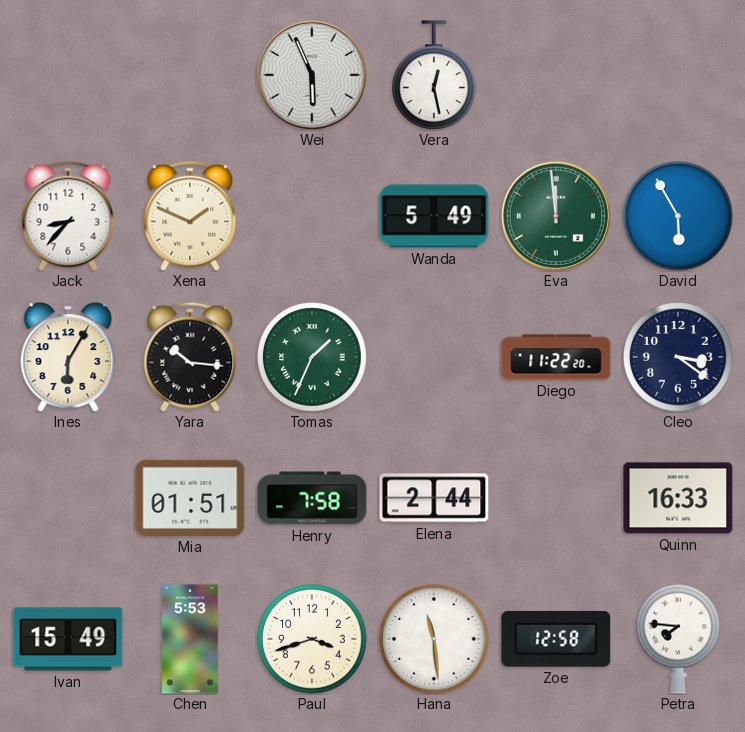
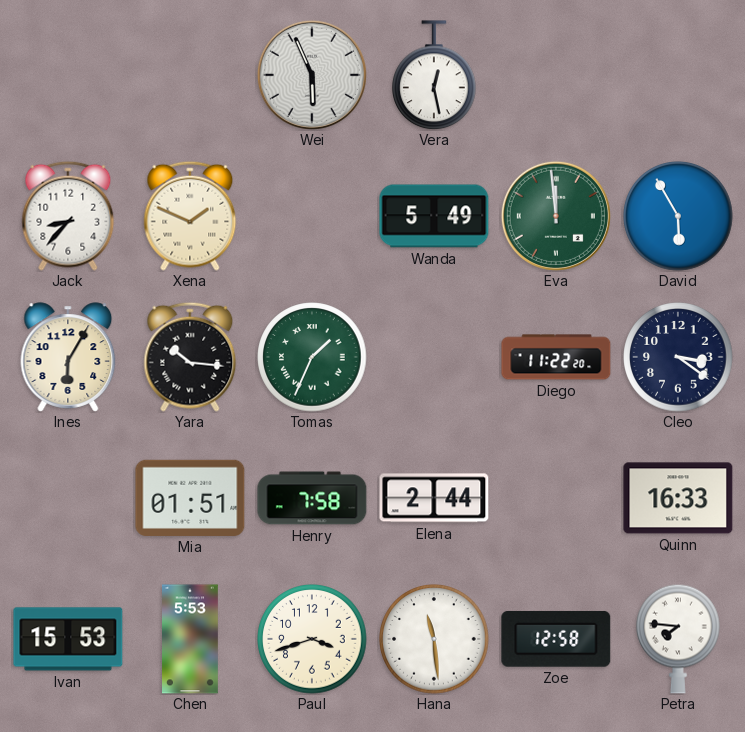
Ivan: 15:49 -> 15:53
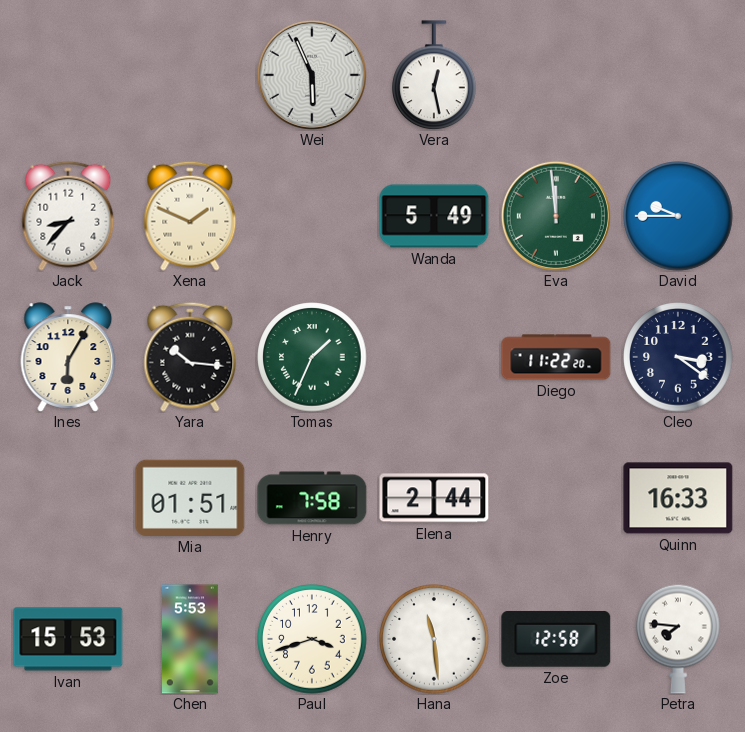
David: 5:55 -> 9:45
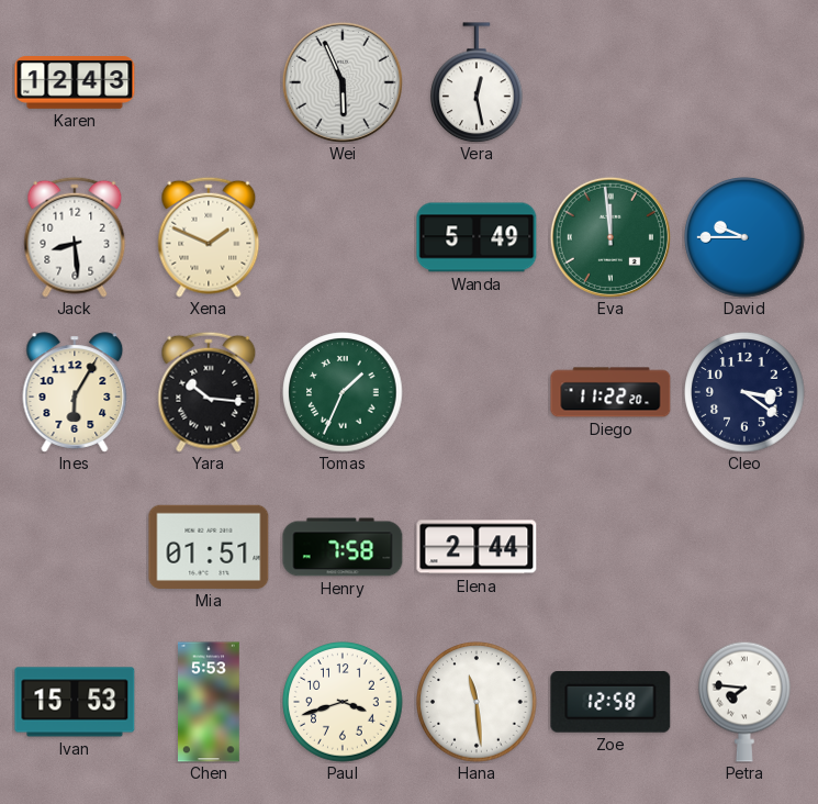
Karen: none -> 12:43
Jack: 8:37 -> 8:29
Quinn: 16:33 -> none
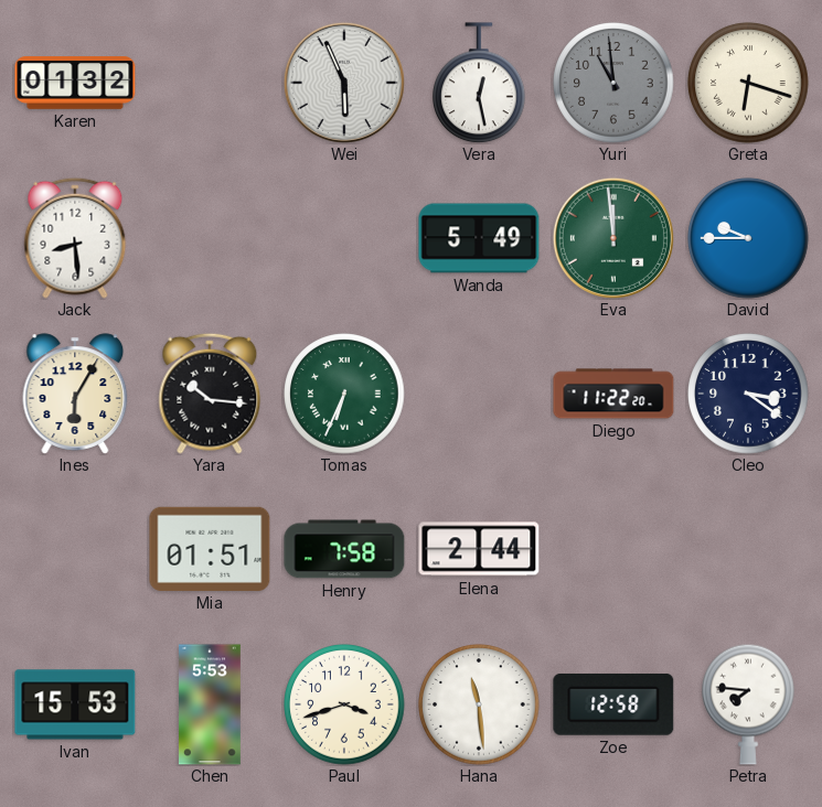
Karen: 12:43 -> 01:32
Yuri: none -> 10:59
Greta: none -> 6:18
Xena: 1:49 -> none
Tomas: 1:34 -> 6:34
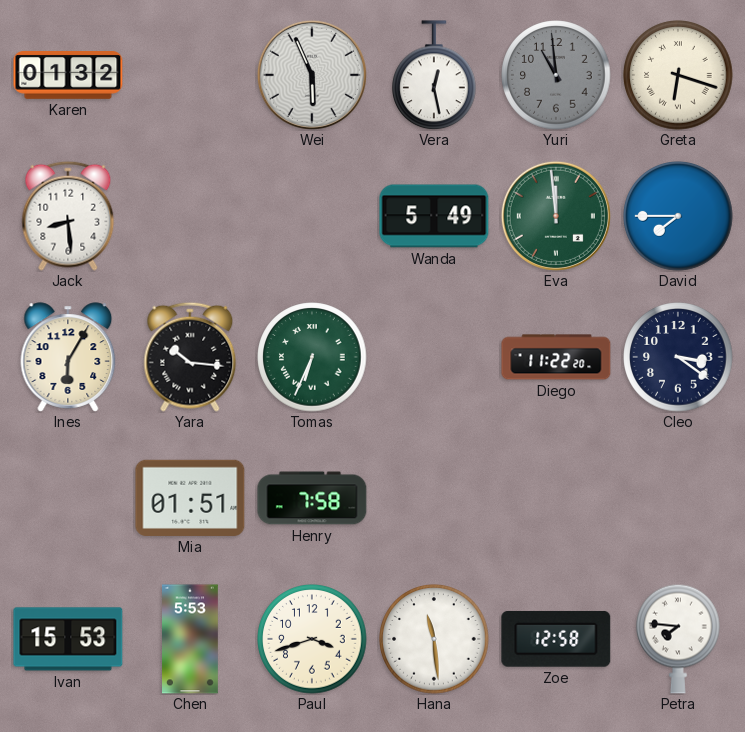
David: 9:45 -> 7:45
Elena: 2:44 -> none
